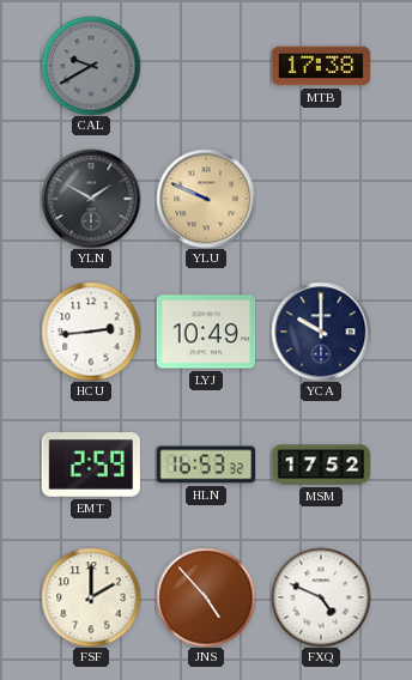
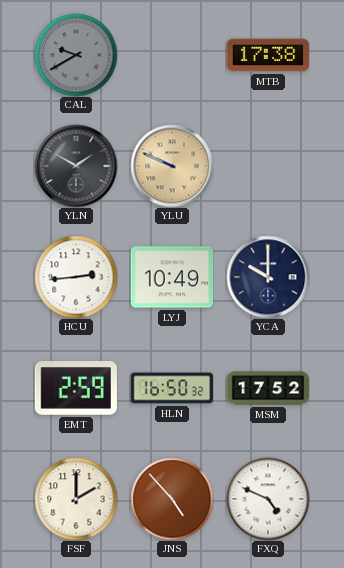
HLN: 16:53 -> 16:50
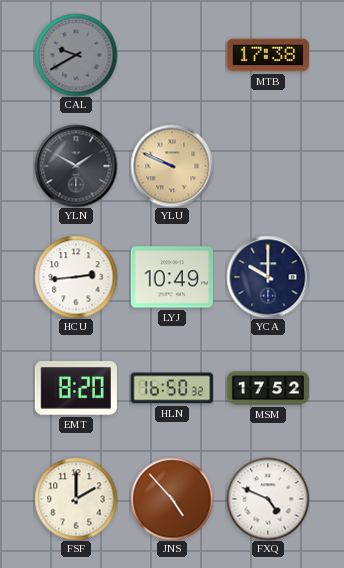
EMT: 2:59 -> 8:20
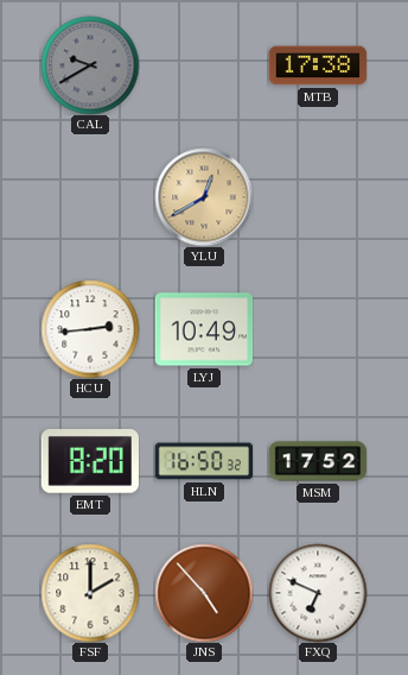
YLN: 1:50 -> none
YLU: 9:49 -> 12:40
YCA: 10:00 -> none
FXQ: 4:49 -> 6:49
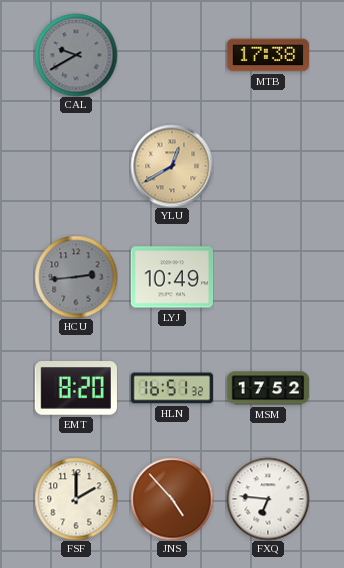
HCU dial: white -> grey
HLN: 16:50 -> 16:51
FXQ: 6:49 -> 6:46
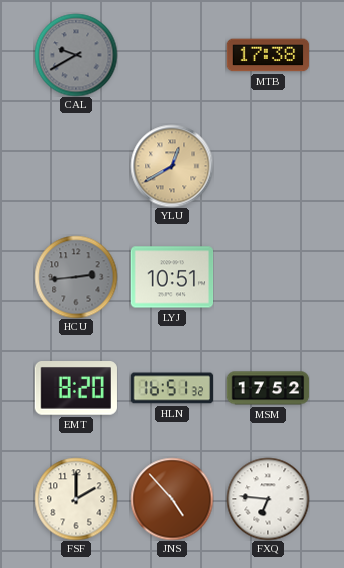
LYJ: 10:49 -> 10:51
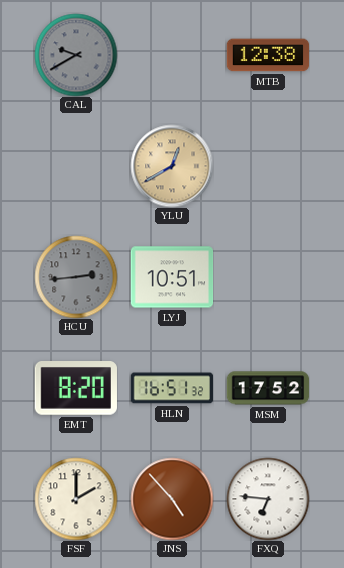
MTB: 17:38 -> 12:38
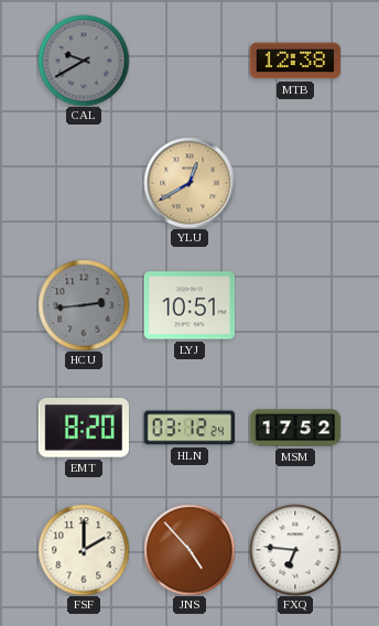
HLN: 16:51 -> 03:12
